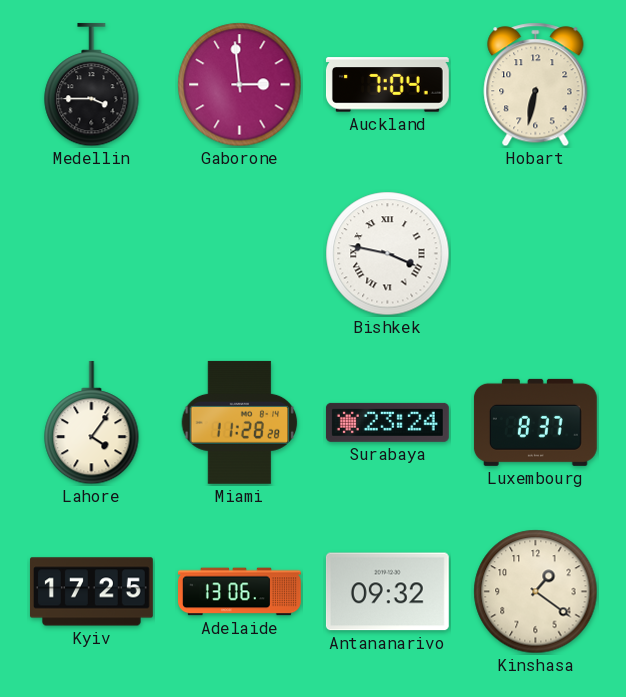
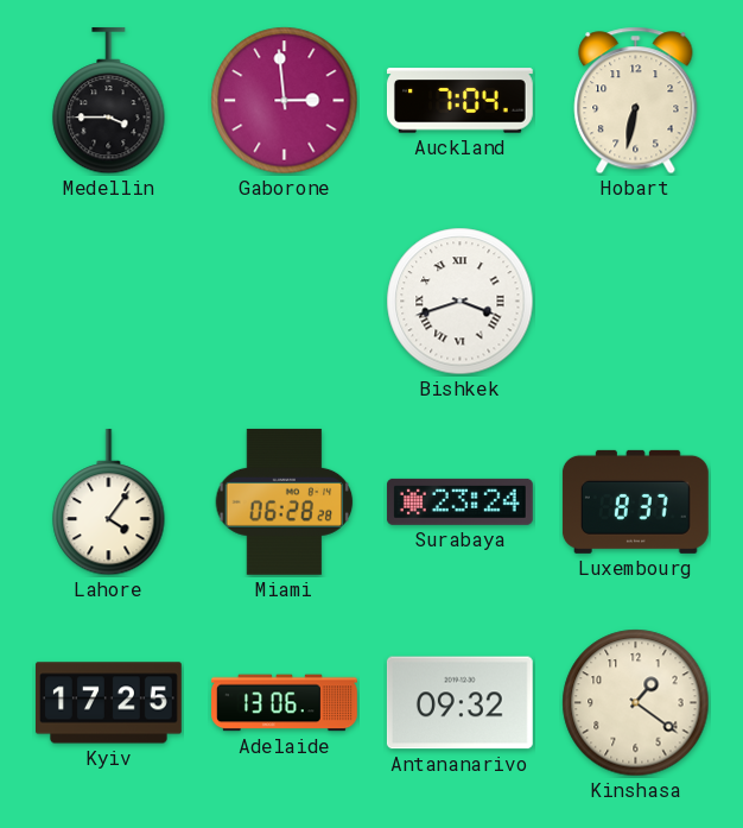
Bishkek: 3:47 -> 3:42
Miami: 11:28 -> 06:28
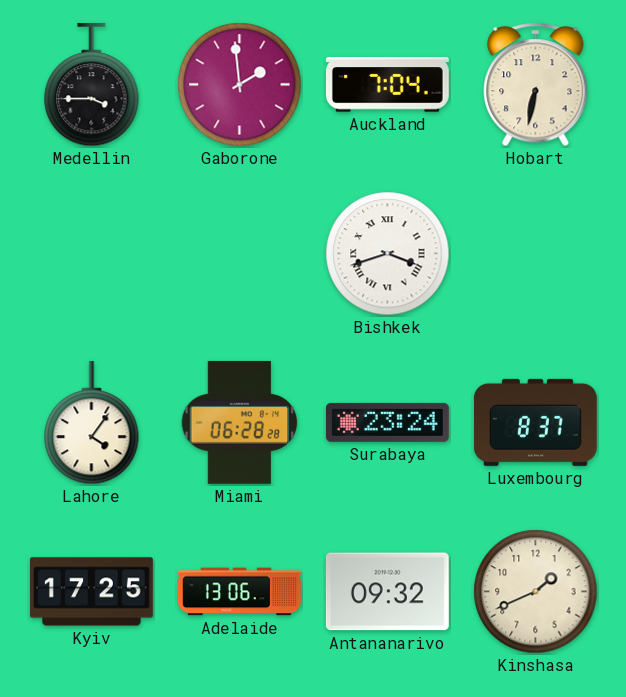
Gaborone: 2:59 -> 1:59
Kinshasa: 1:21 -> 1:41
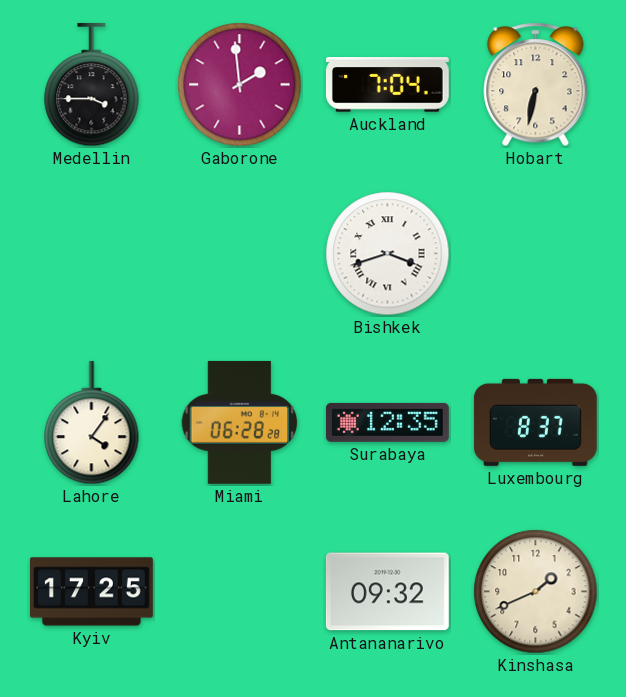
Surabaya: 23:24 -> 12:35
Adelaide: 13:06 -> none
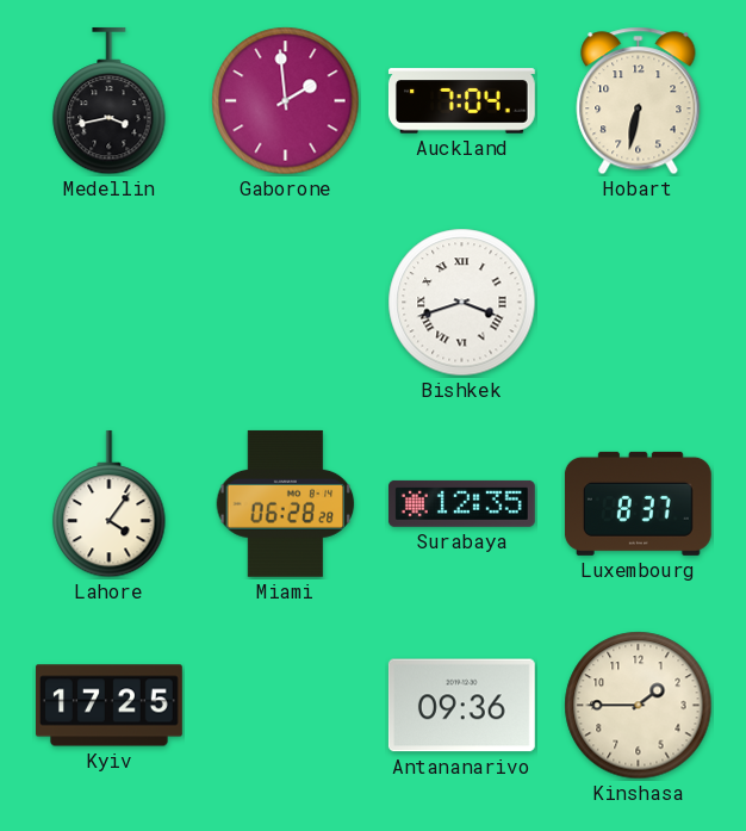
Medellin: 3:45 -> 3:43
Antananarivo: 09:32 -> 09:36
Kinshasa: 1:41 -> 1:45
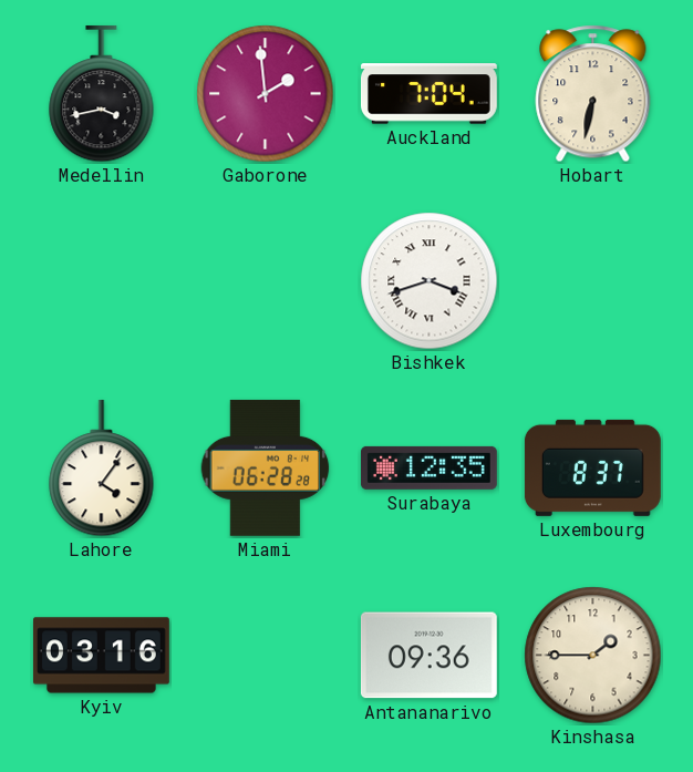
Kyiv: 17:25 -> 03:16
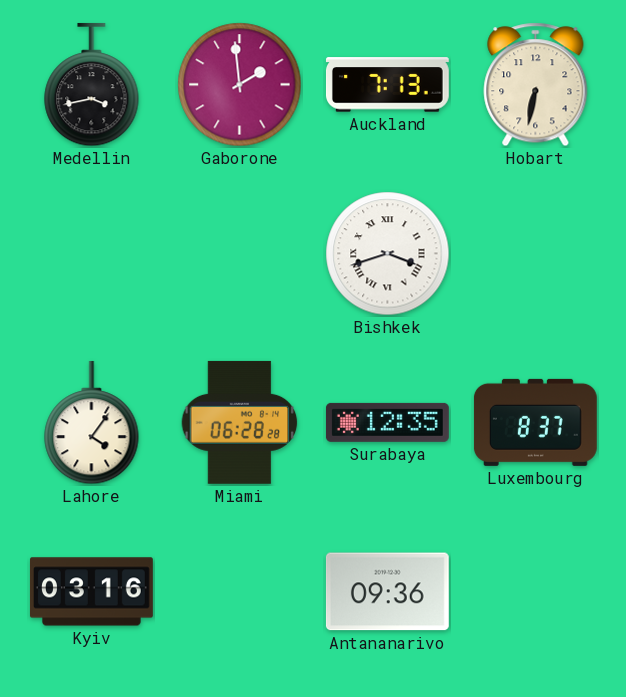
Auckland: 7:04 -> 7:13
Kinshasa: 1:45 -> none
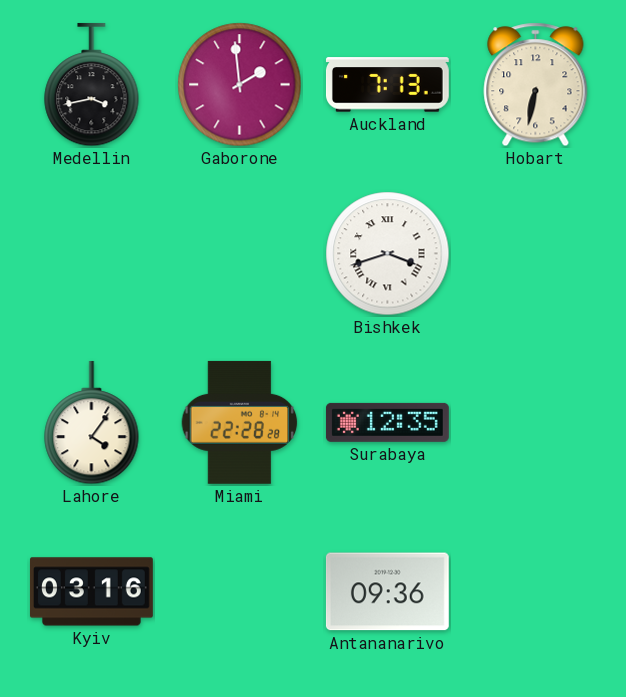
Miami: 06:28 -> 22:28
Luxembourg: 8:37 -> none
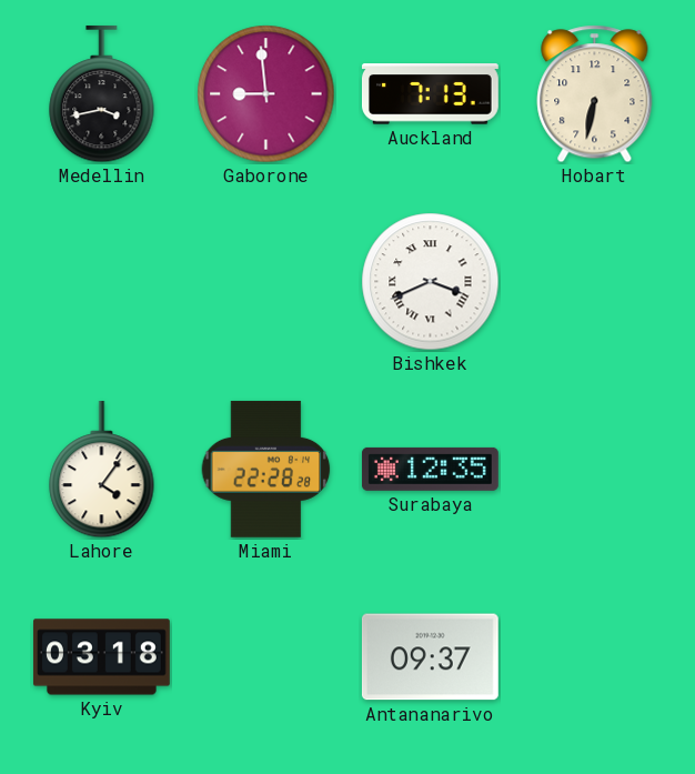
Gaborone: 1:59 -> 8:59
Bishkek: 3:42 -> 3:41
Kyiv: 03:16 -> 03:18
Antananarivo: 09:36 -> 09:37
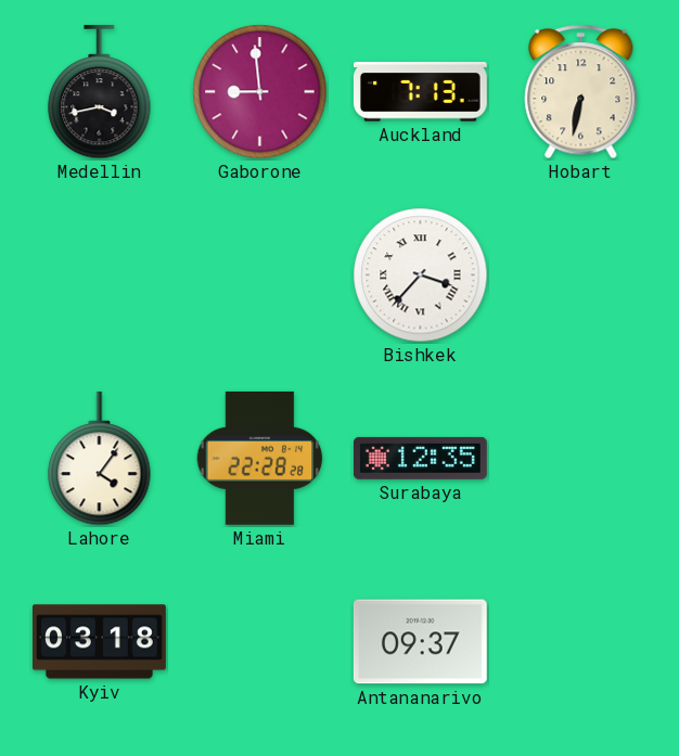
Bishkek: 3:41 -> 3:37
